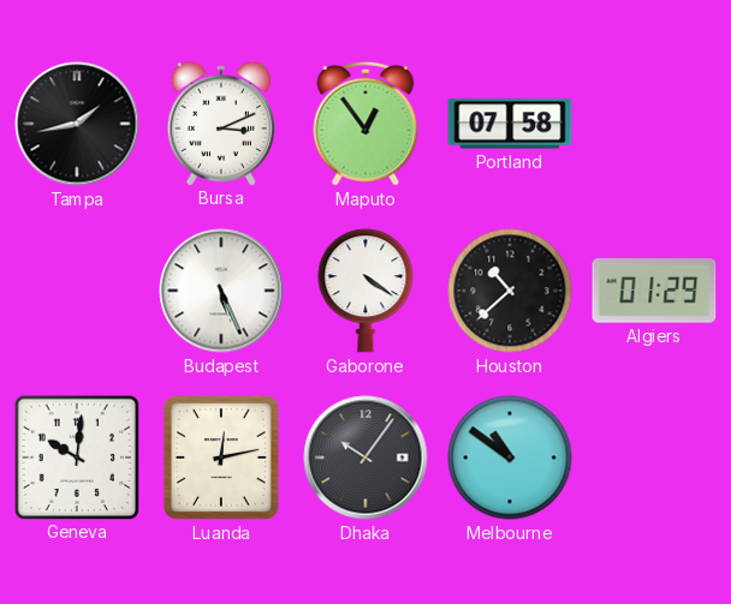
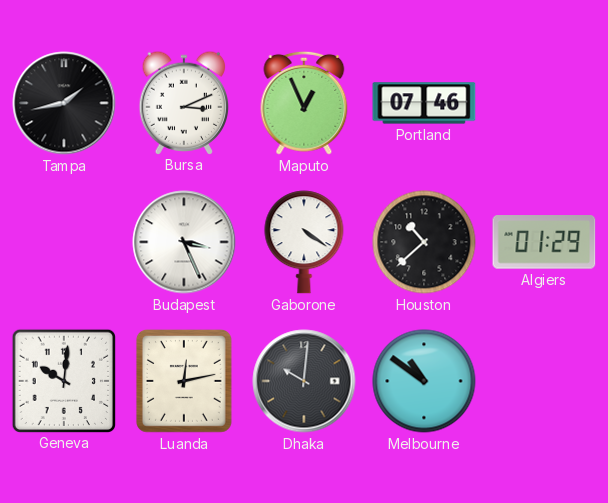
Maputo: 12:54 -> 12:56
Portland: 07:58 -> 07:46
Budapest: 5:26 -> 3:26
Dhaka: 10:06 -> 10:01
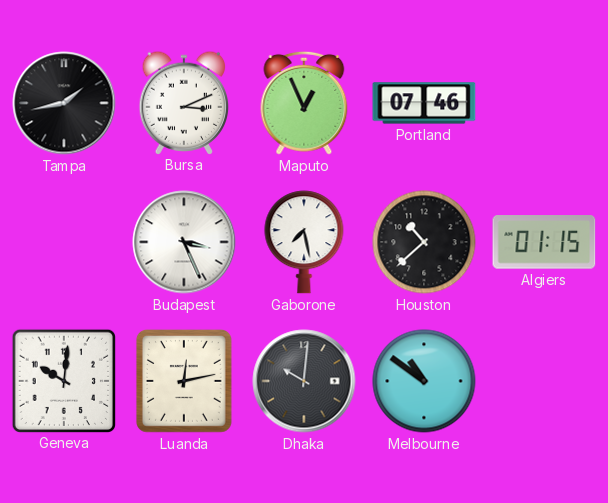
Gaborone: 4:21 -> 7:28
Algiers: 01:29 -> 01:15
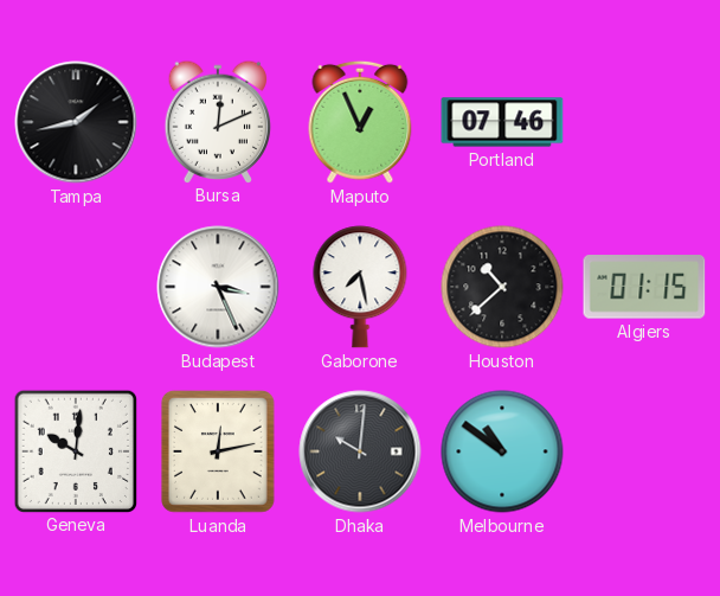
Bursa: 3:11 -> 12:11
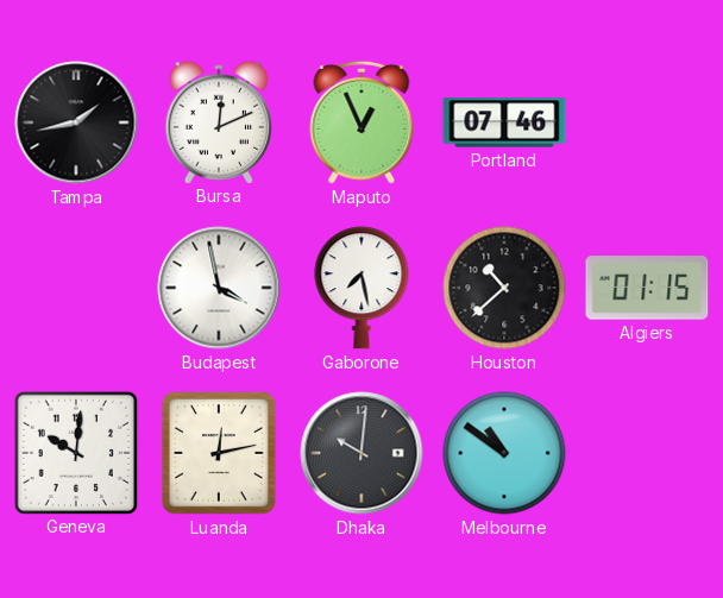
Budapest: 3:26 -> 3:58
